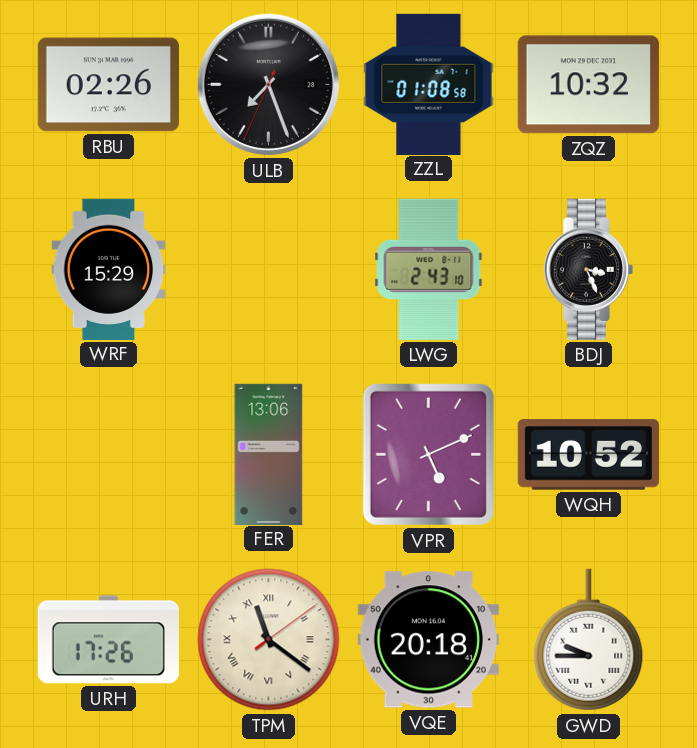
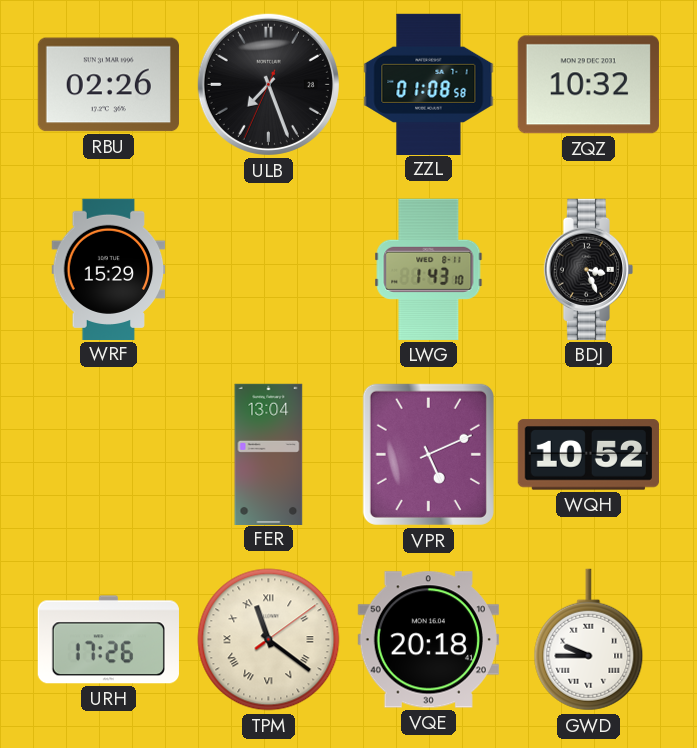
LWG: 2:43 -> 1:43
FER: 13:06 -> 13:04
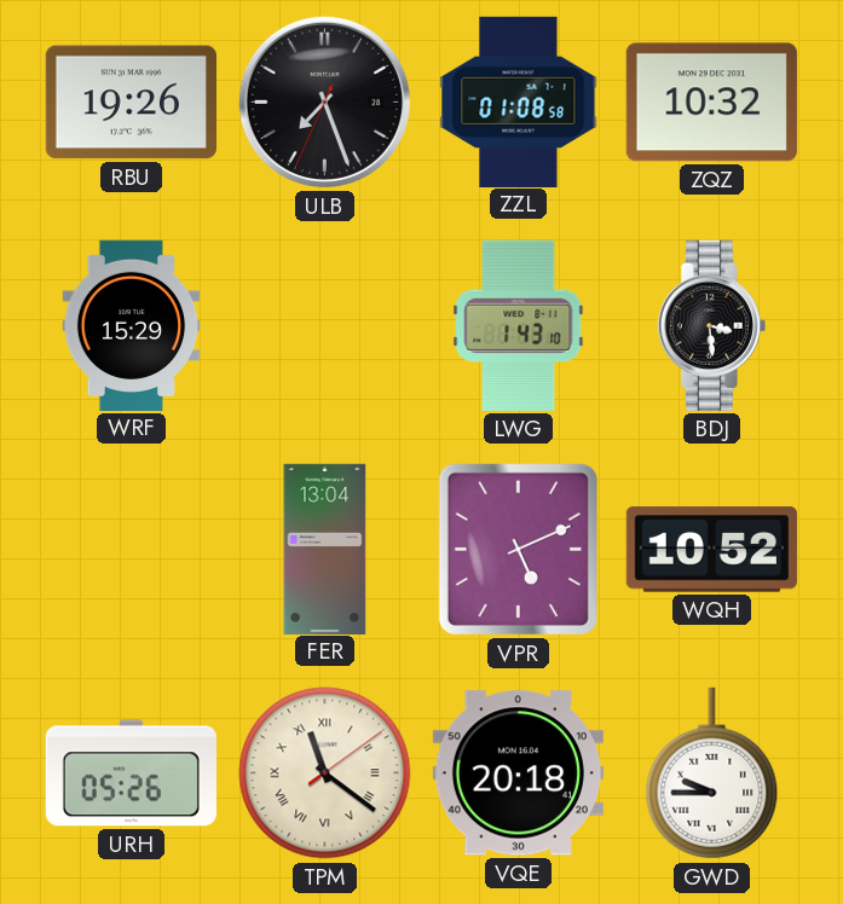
RBU: 02:26 -> 19:26
BDJ: 3:26 -> 3:29
URH: 17:26 -> 05:26
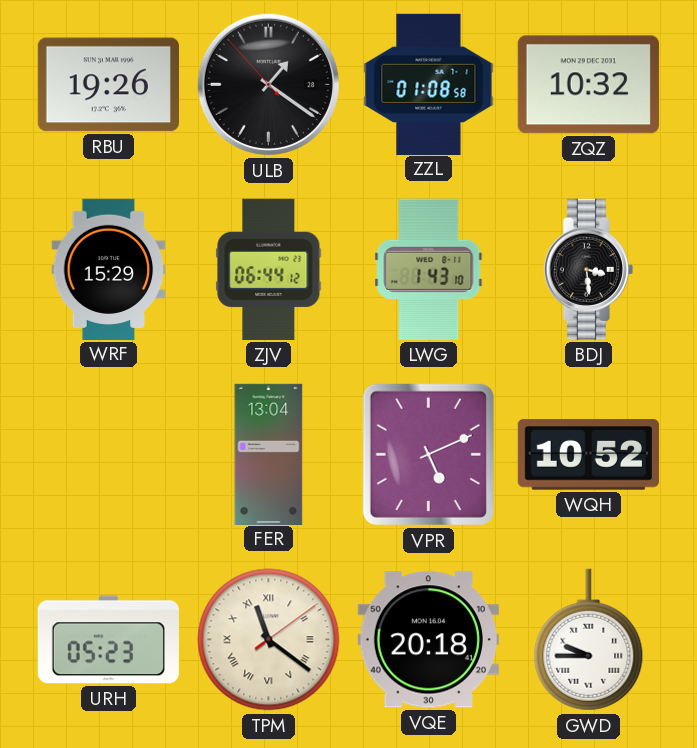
ULB: 7:26 -> 1:20
ZJV: none -> 06:44
URH: 05:26 -> 05:23
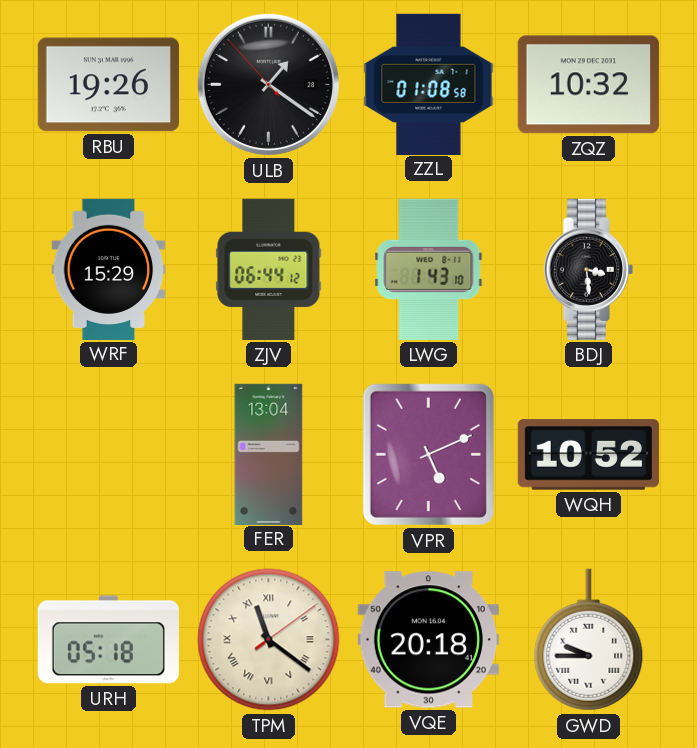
URH: 05:23 -> 05:18
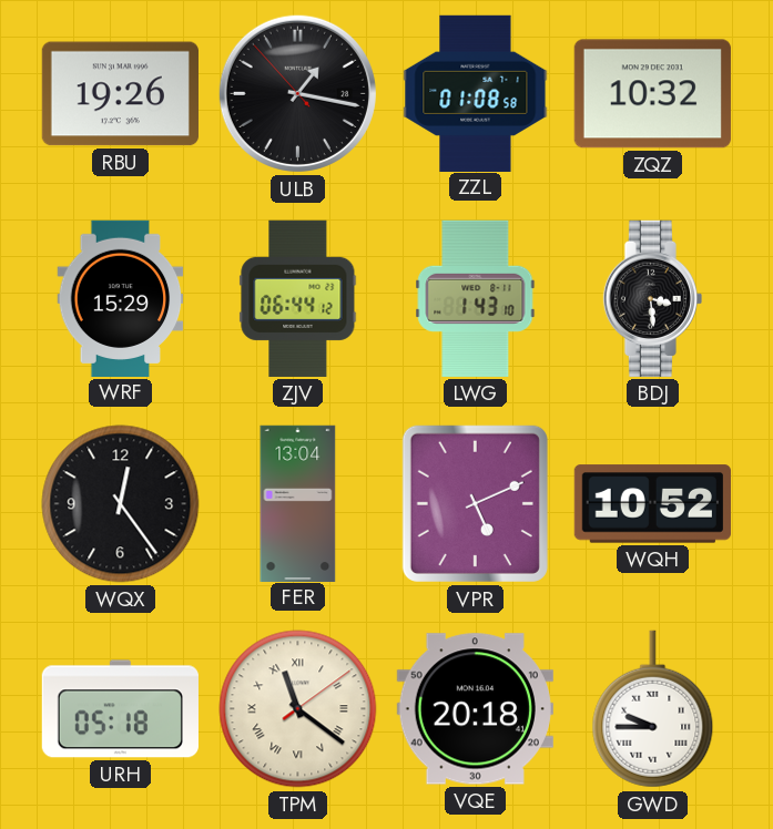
ULB: 1:20 -> 1:16
WQX: none -> 12:24
